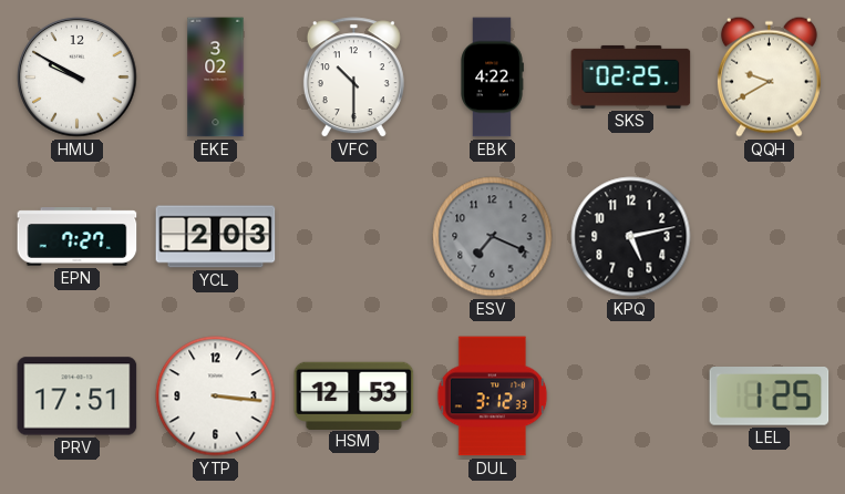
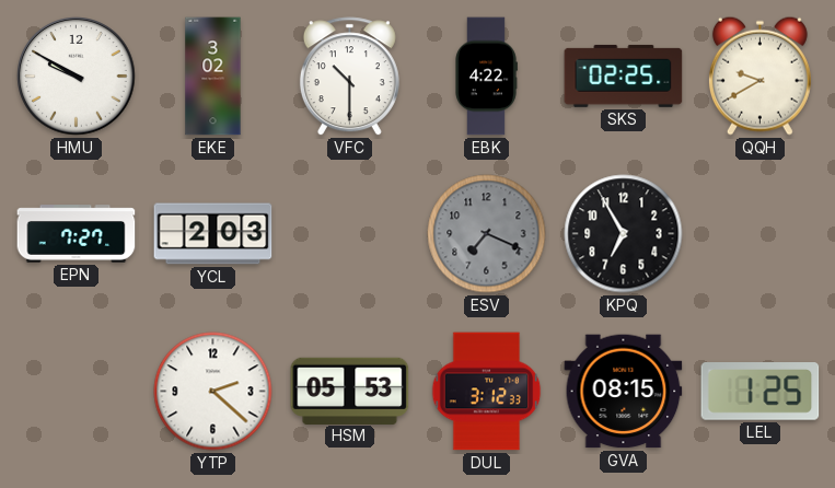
KPQ: 5:13 -> 6:55
PRV: 17:51 -> none
YTP: 3:16 -> 2:22
HSM: 12:53 -> 05:53
GVA: none -> 08:15
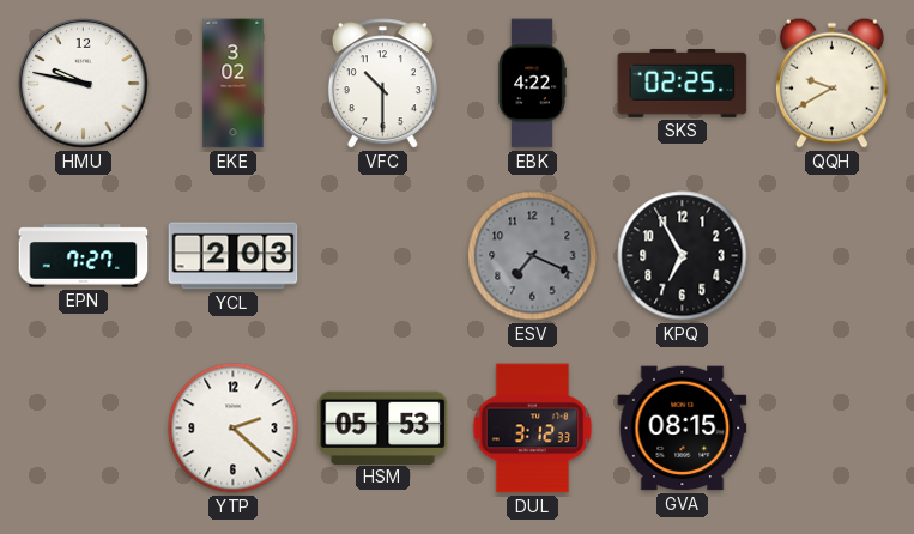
HMU: 9:50 -> 9:47
LEL: 1:25 -> none
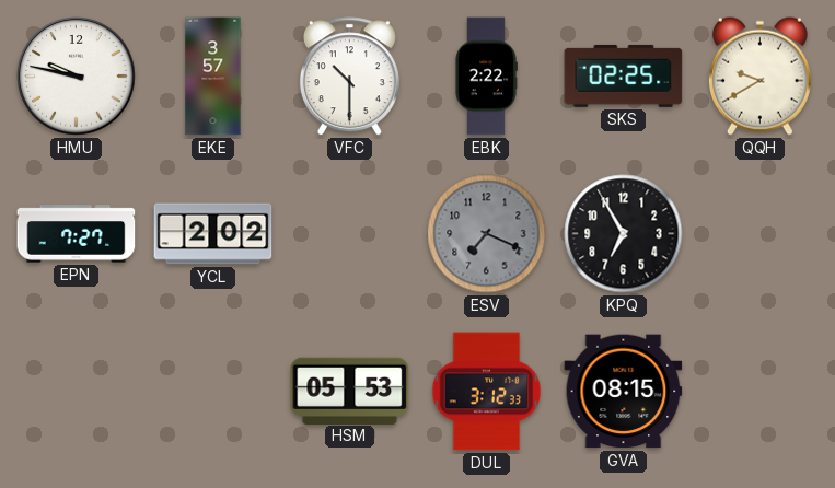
EKE: 3:02 -> 3:57
EBK: 4:22 -> 2:22
YCL: 2:03 -> 2:02
YTP: 2:22 -> none
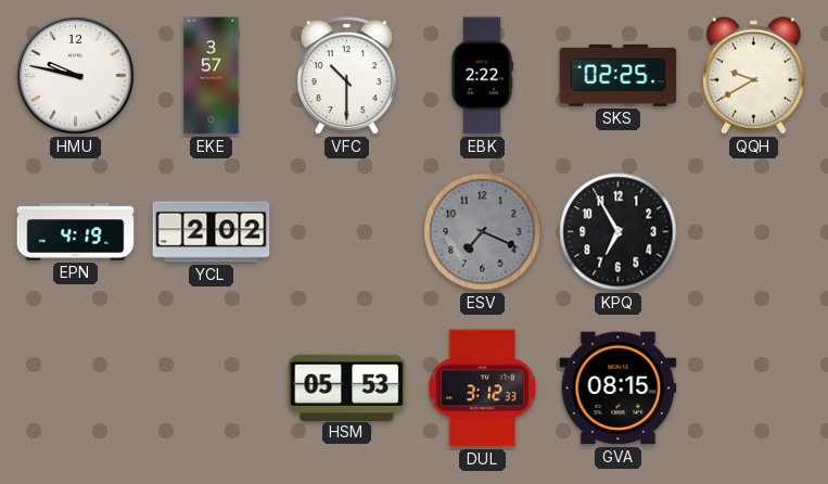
EPN: 7:27 -> 4:19
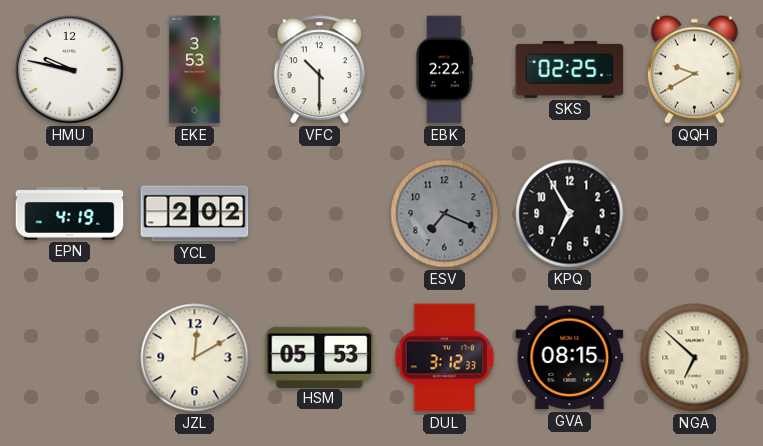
EKE: 3:57 -> 3:53
JZL: none -> 12:10
NGA: none -> 6:52
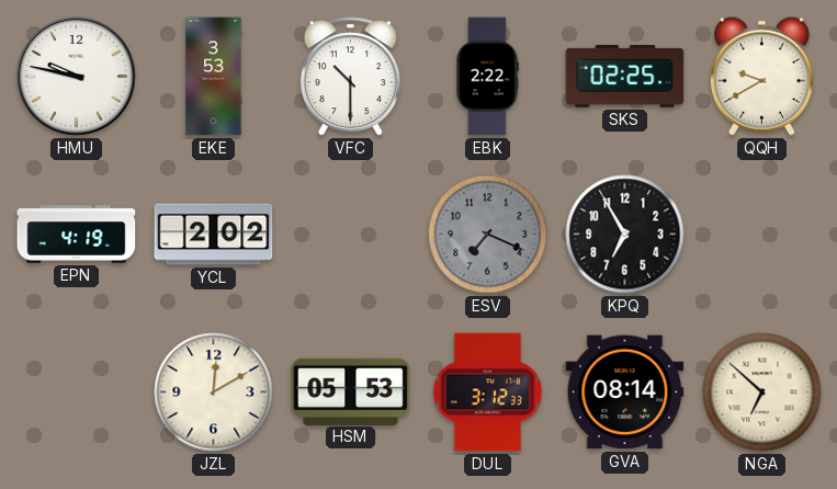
GVA: 08:15 -> 08:14
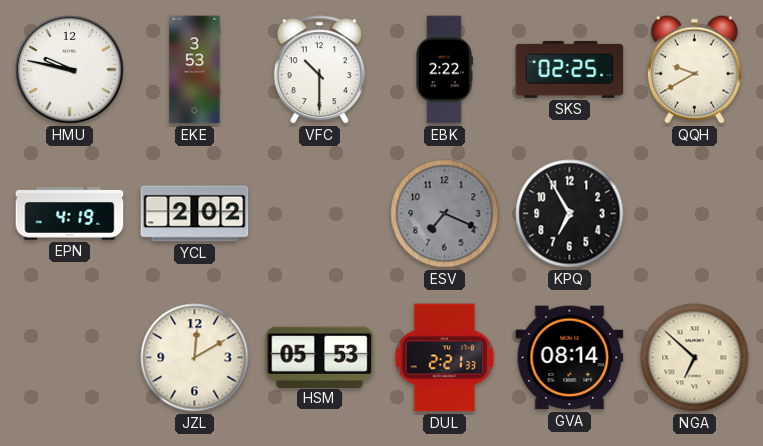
DUL: 3:12 -> 2:21
